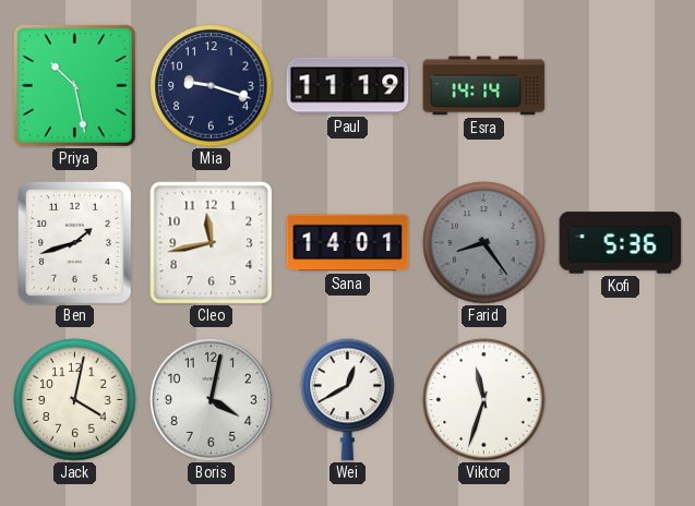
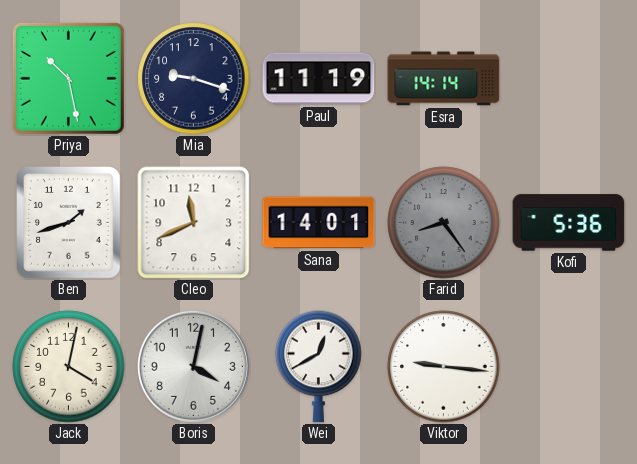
Cleo: 11:43 -> 11:41
Viktor: 11:33 -> 9:16
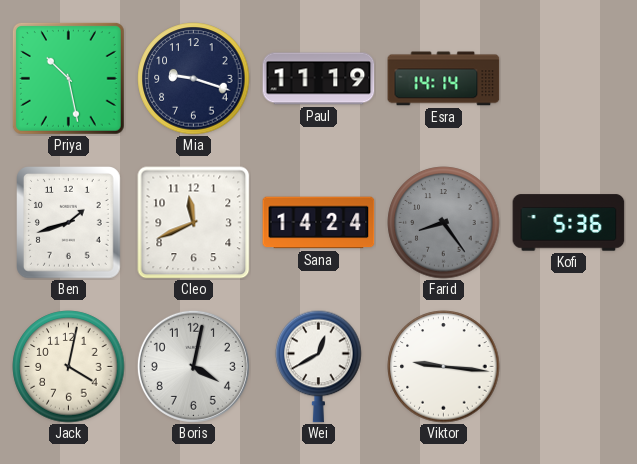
Sana: 14:01 -> 14:24
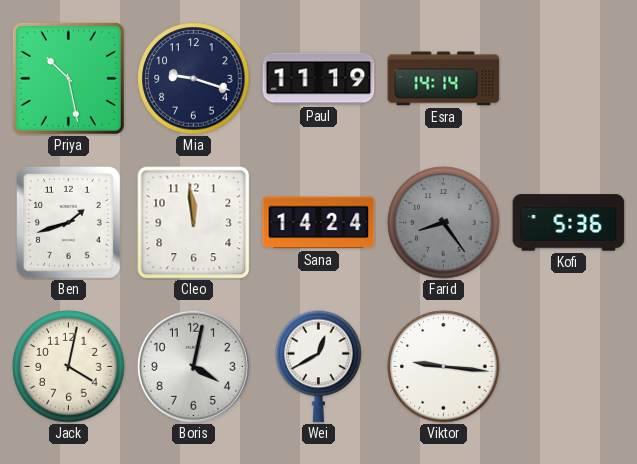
Cleo: 11:41 -> 11:59
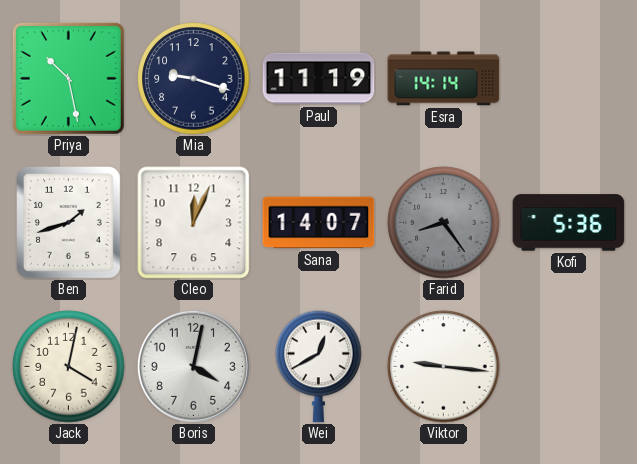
Cleo: 11:59 -> 12:04
Sana: 14:24 -> 14:07
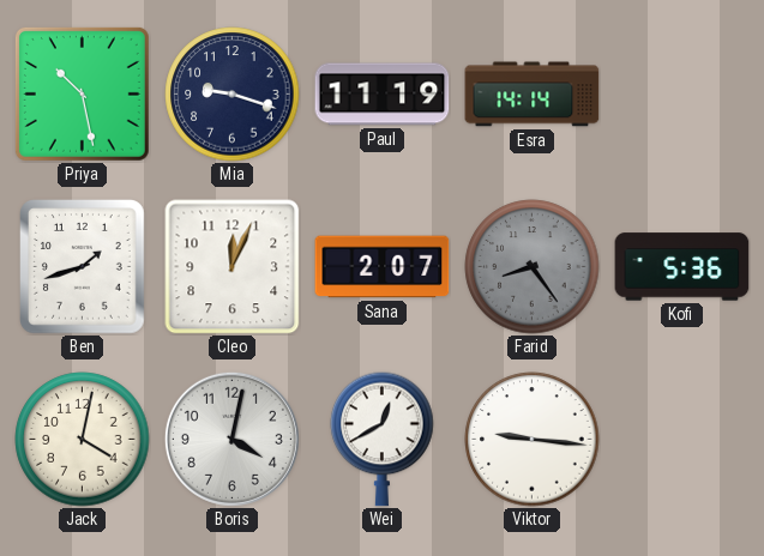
Sana: 14:07 -> 2:07
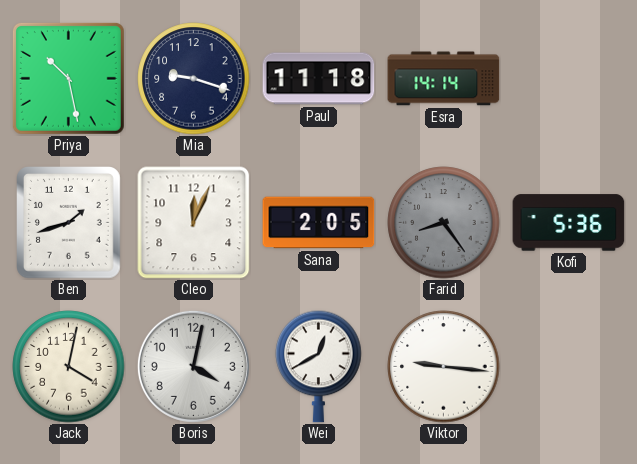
Paul: 11:19 -> 11:18
Sana: 2:07 -> 2:05
